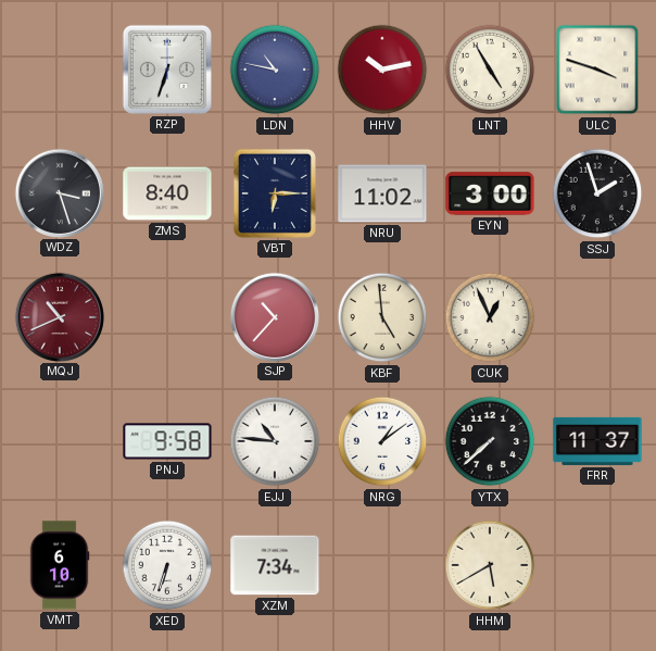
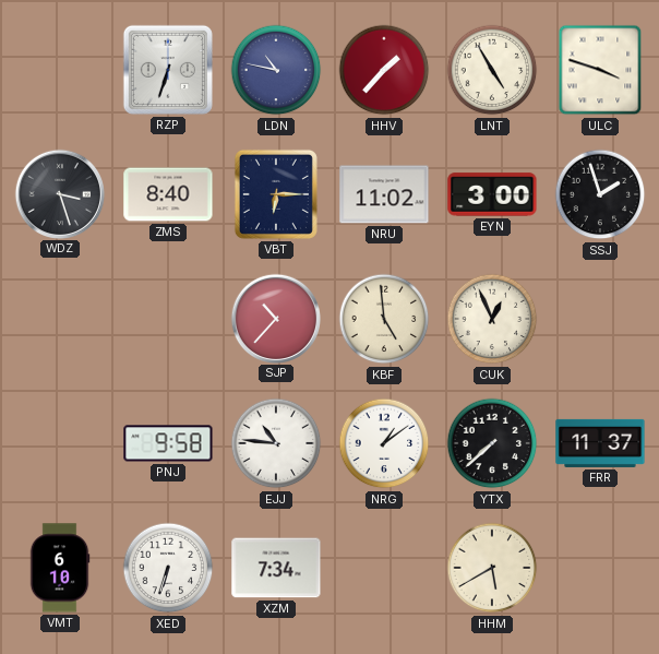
HHV: 10:13 -> 1:37
MQJ: 10:41 -> none
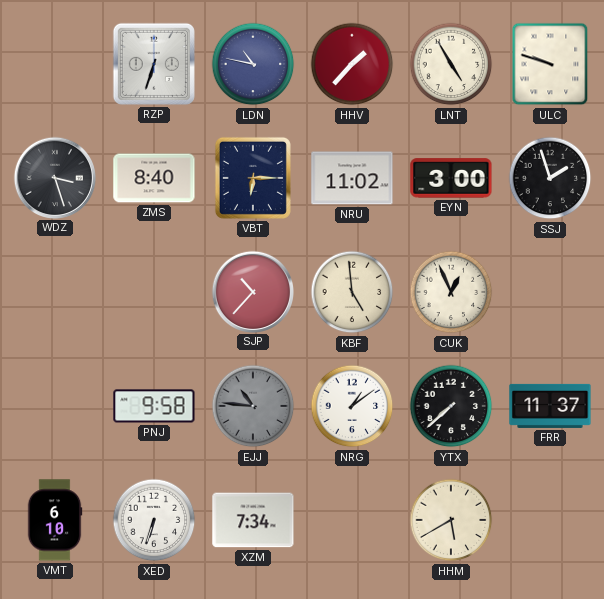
ULC: 3:48 -> 9:48
EJJ dial: white -> grey
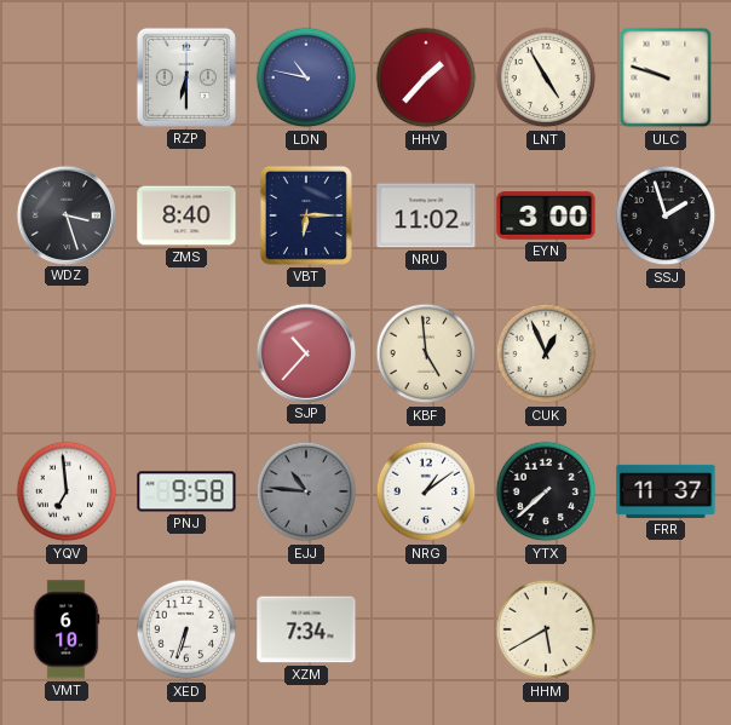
RZP: 6:33 -> 6:30
YQV: none -> 6:59
